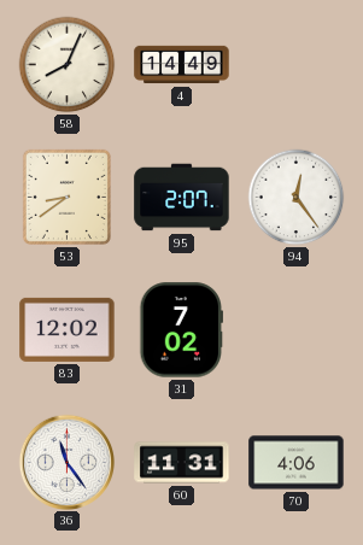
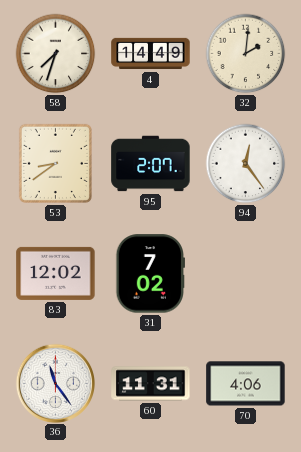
58: 8:04 -> 7:33
32: none -> 2:01
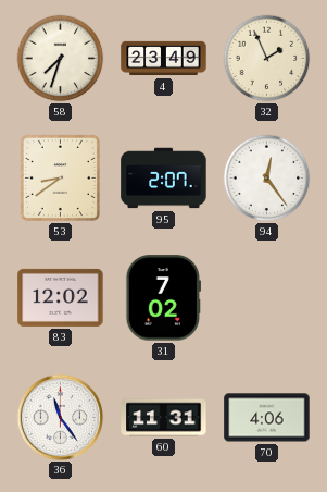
4: 14:49 -> 23:49
32: 2:01 -> 1:56
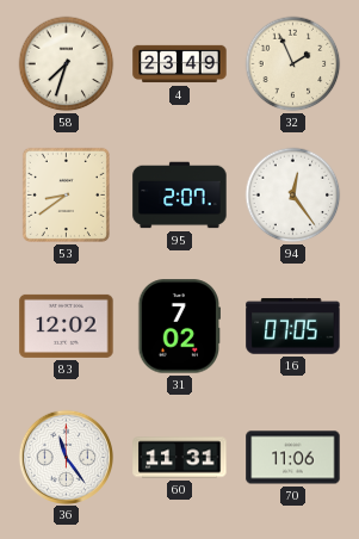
16: none -> 07:05
70: 4:06 -> 11:06
